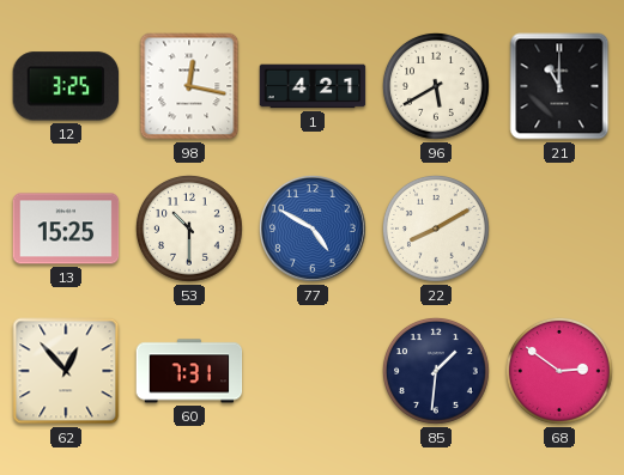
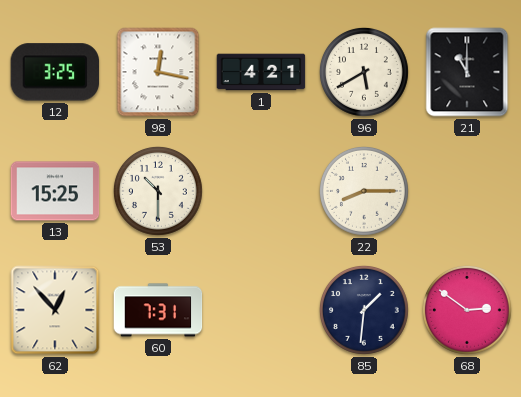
77: 4:50 -> none
22: 8:10 -> 8:15
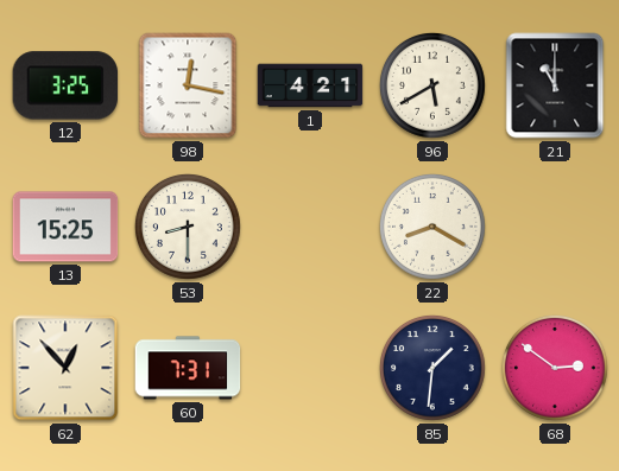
53: 10:30 -> 8:30
22: 8:15 -> 8:20
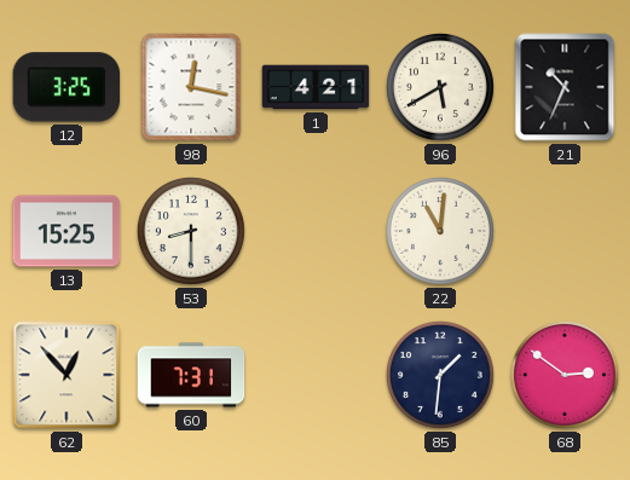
21: 11:00 -> 10:34
22: 8:20 -> 11:01
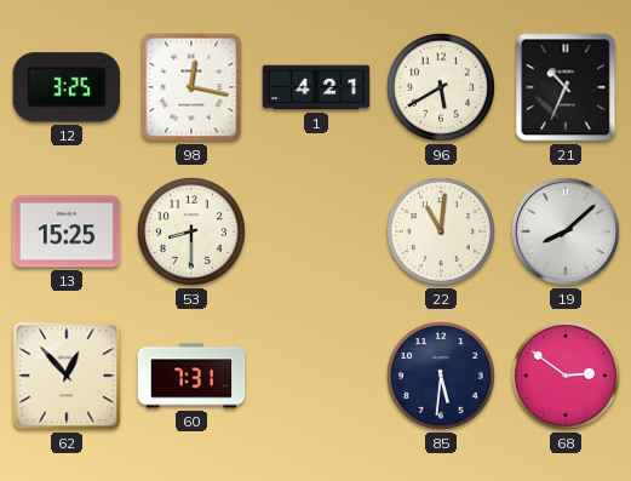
19: none -> 8:08
85: 1:31 -> 5:31
